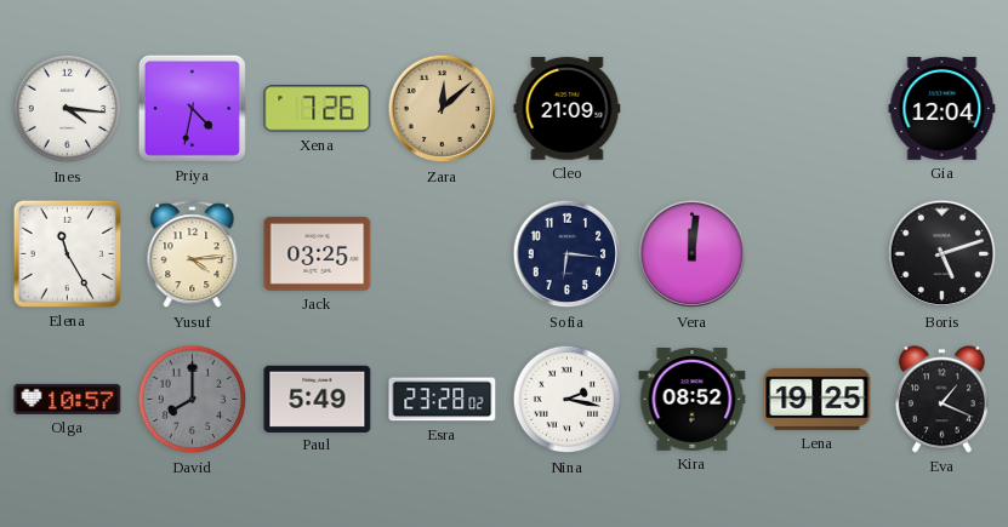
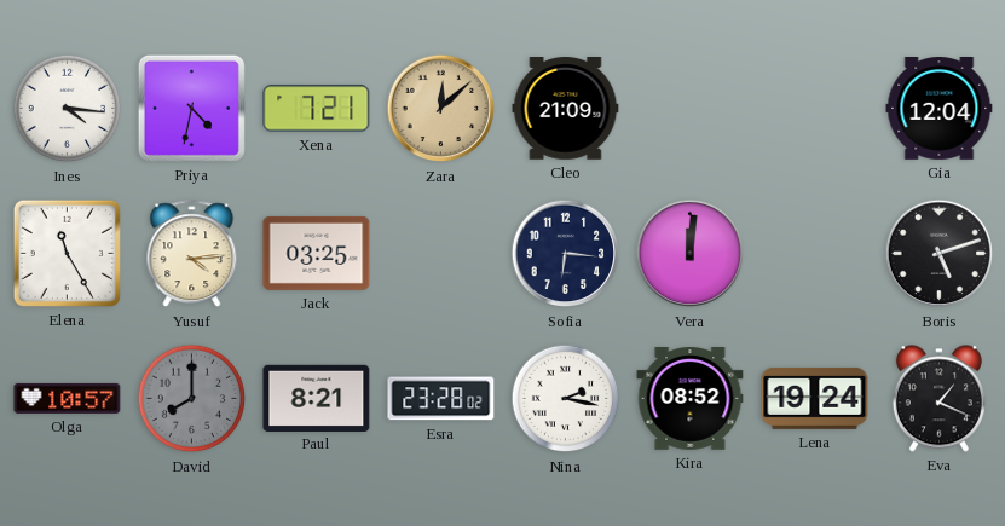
Xena: 7:26 -> 7:21
Paul: 5:49 -> 8:21
Lena: 19:25 -> 19:24
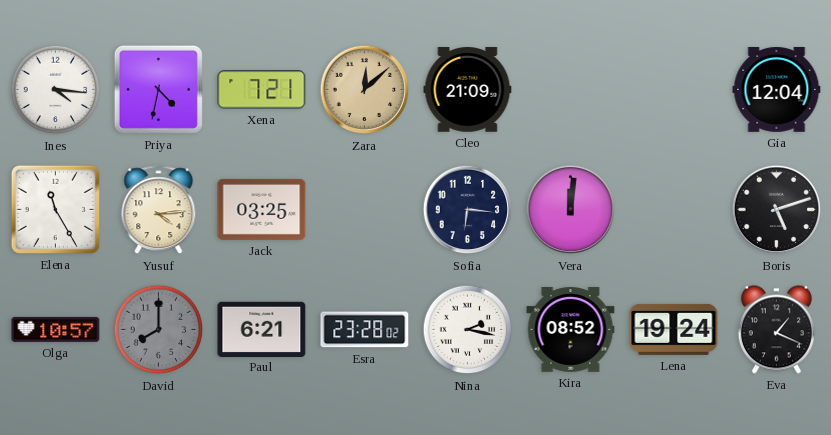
Paul: 8:21 -> 6:21
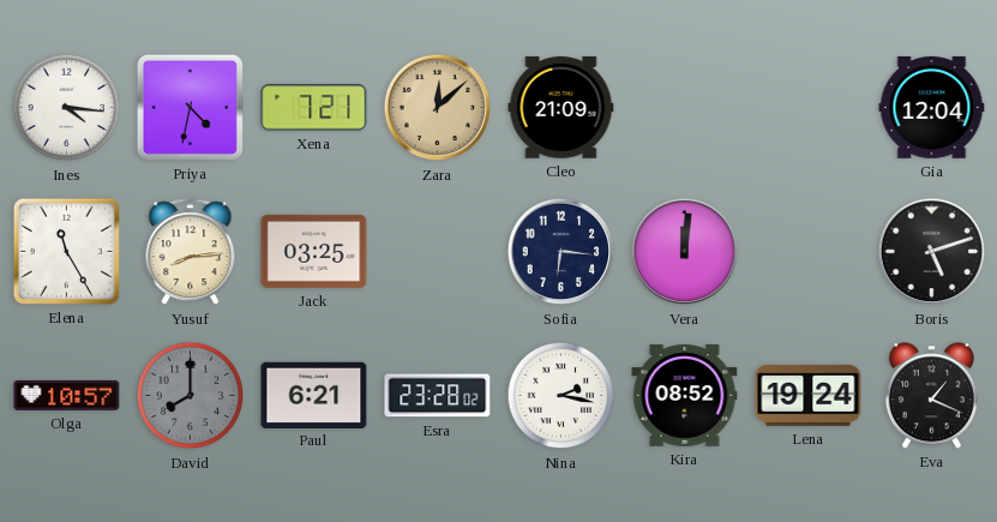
Yusuf: 4:14 -> 8:14
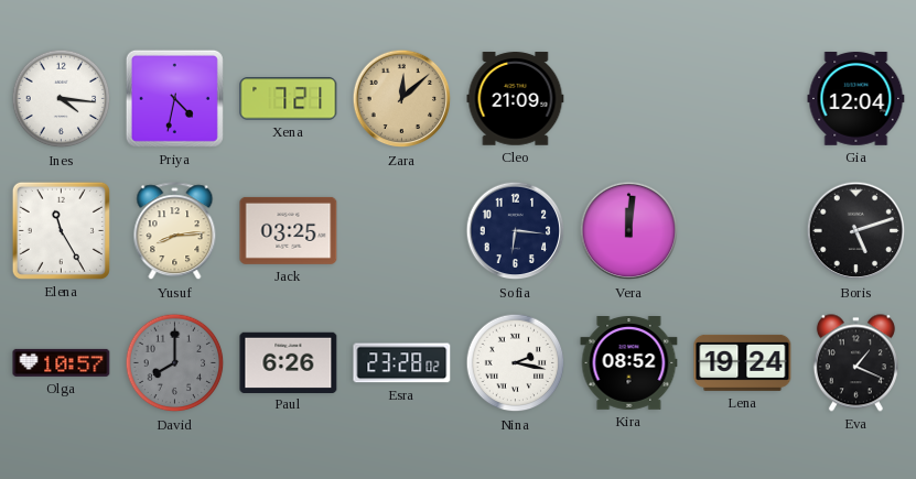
Paul: 6:21 -> 6:26
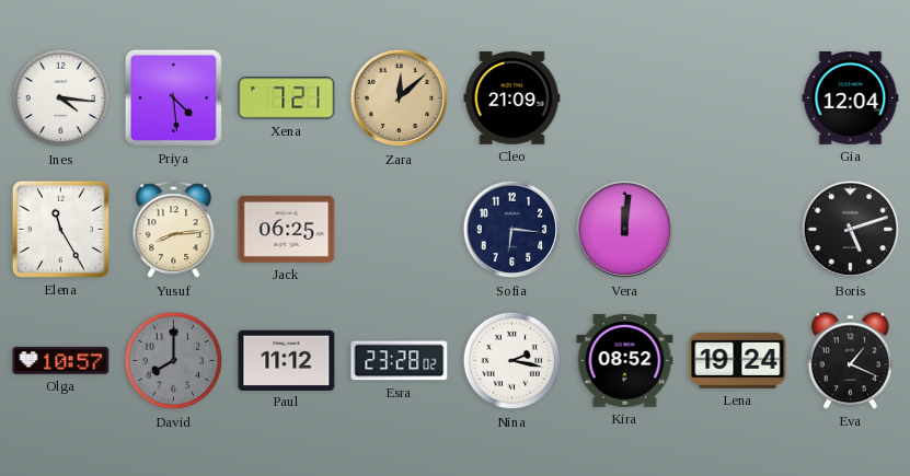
Priya: 4:32 -> 4:29
Jack: 03:25 -> 06:25
Paul: 6:26 -> 11:12
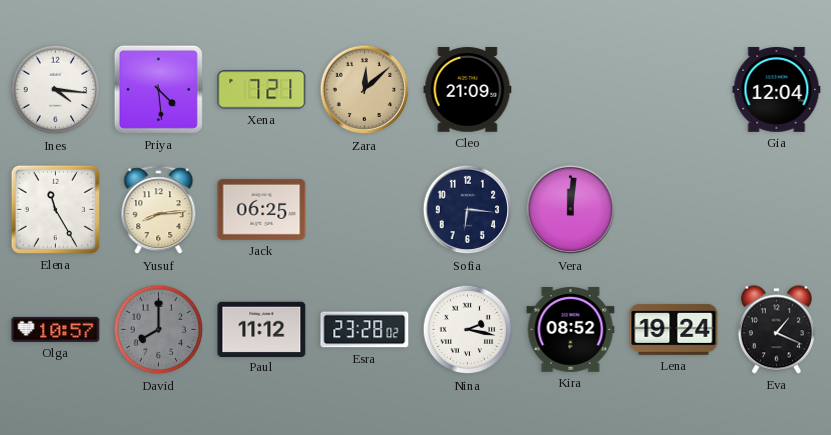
Boris: 5:12 -> none
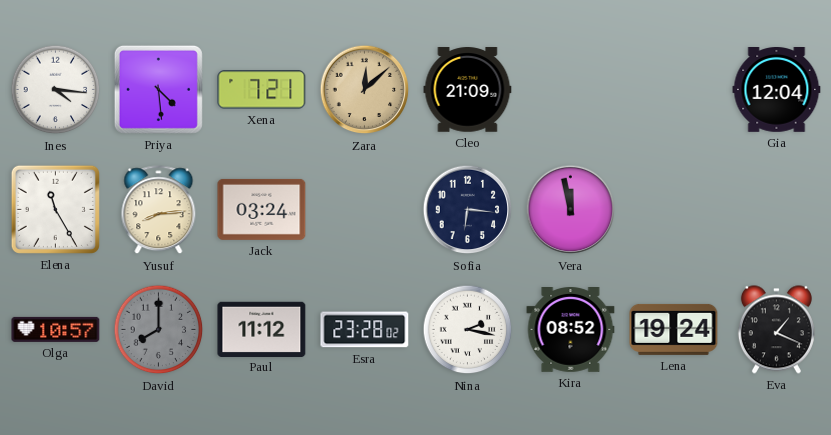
Jack: 06:25 -> 03:24
Vera: 12:01 -> 11:58
